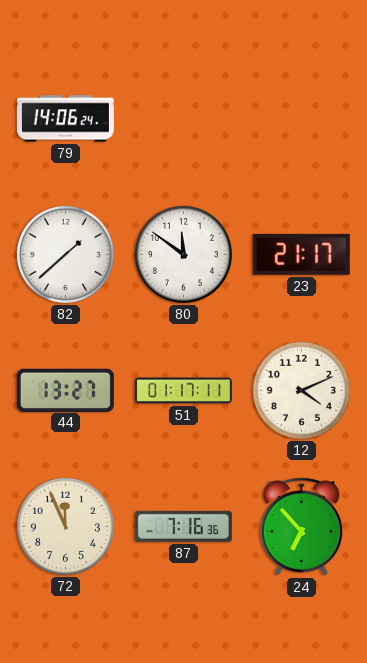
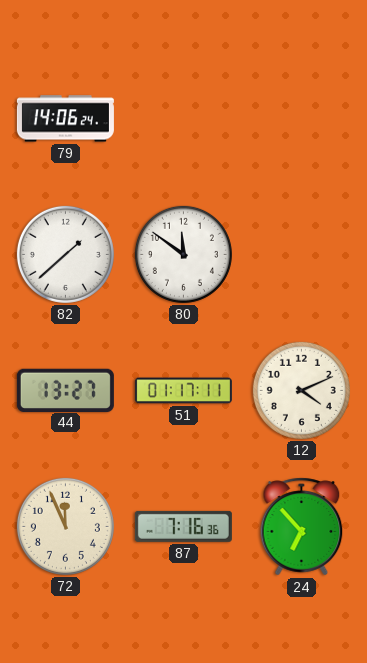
23: 21:17 -> none
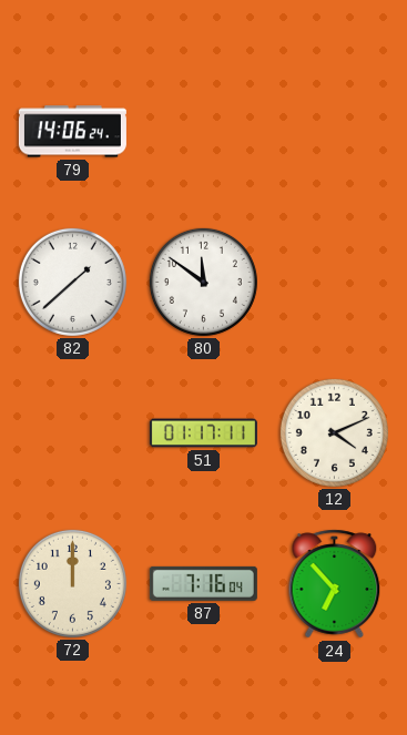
44: 13:27 -> none
72: 11:56 -> 12:00
87: 7:16:36 -> 7:16:04
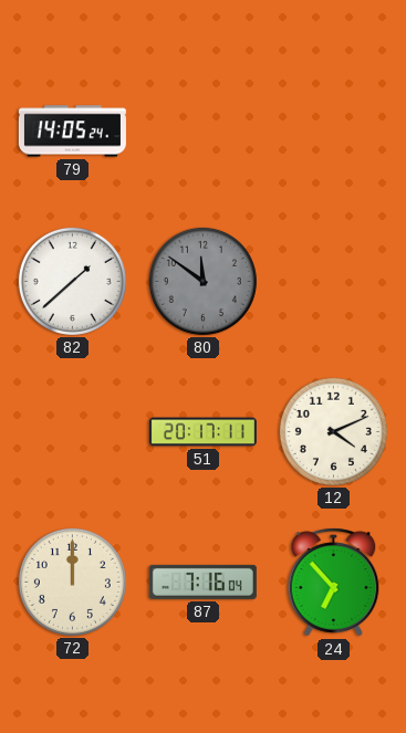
79: 14:06 -> 14:05
80 dial: white -> grey
51: 01:17 -> 20:17
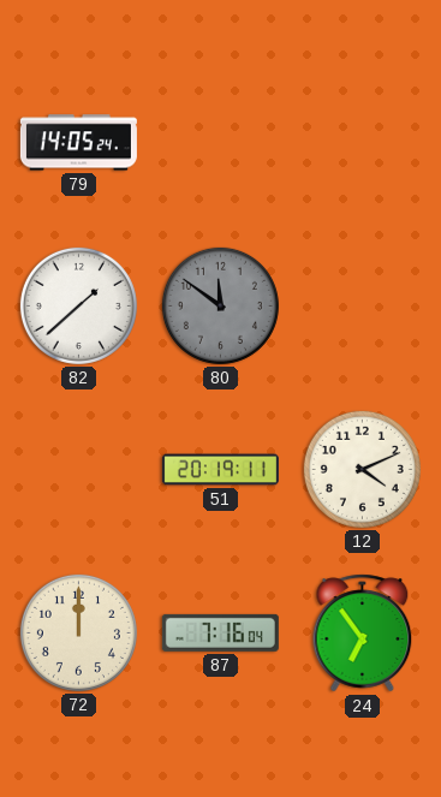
51: 20:17 -> 20:19
24: 6:53 -> 6:54
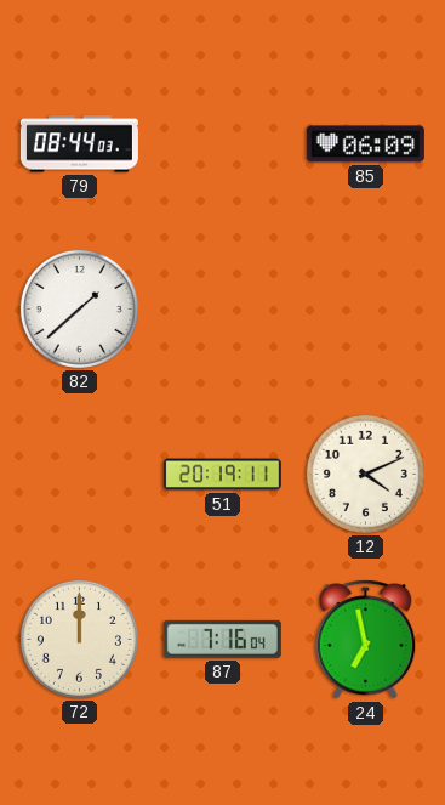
79: 14:05 -> 08:44
85: none -> 06:09
80: 11:51 -> none
24: 6:54 -> 6:58
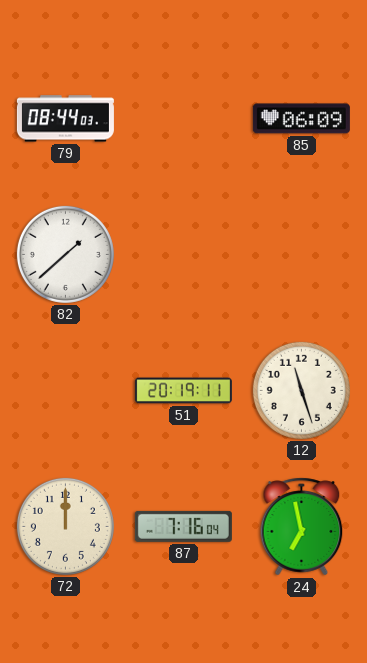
12: 4:11 -> 11:27
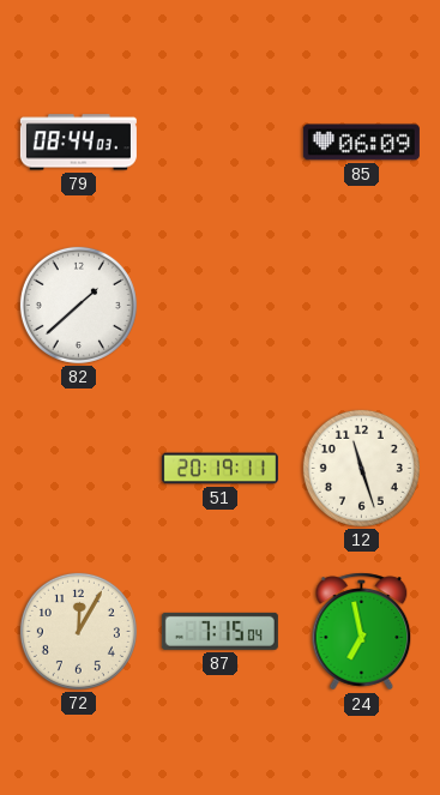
72: 12:00 -> 12:05
87: 7:16 -> 7:15
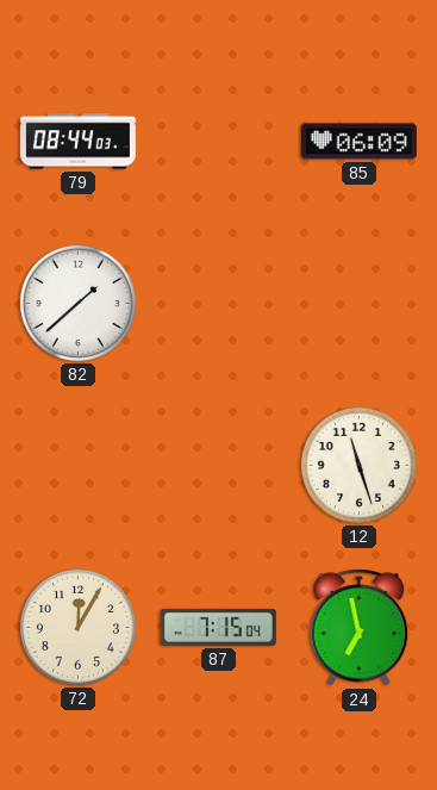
51: 20:19 -> none
